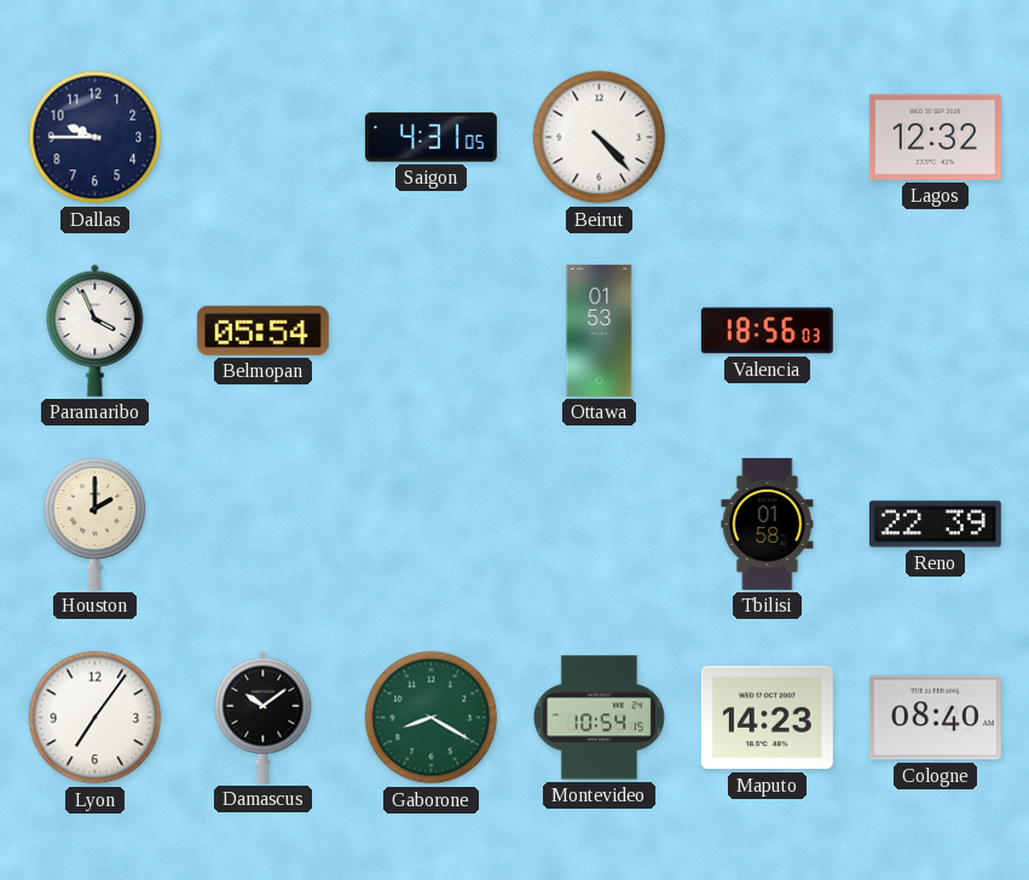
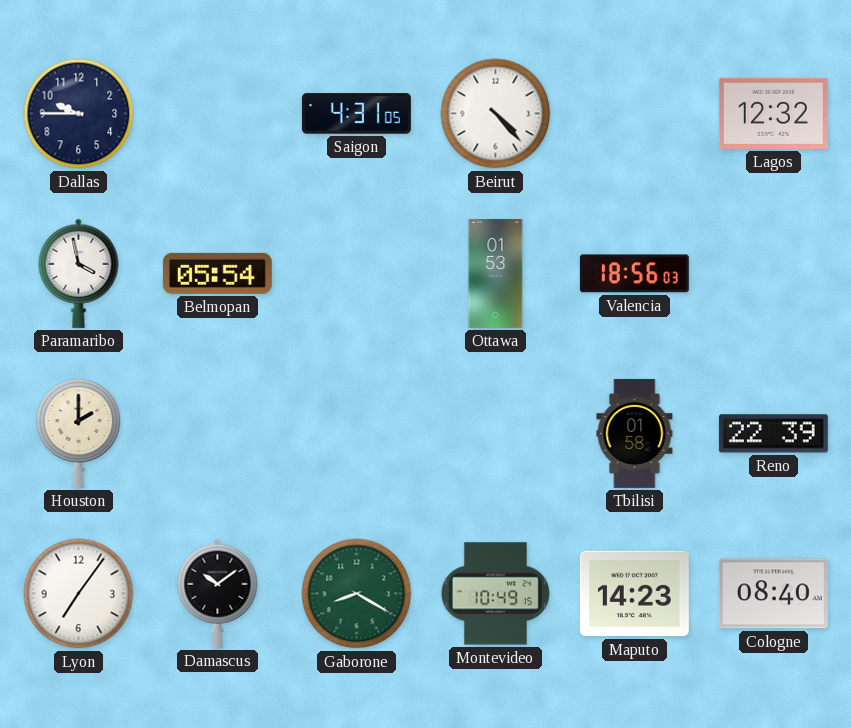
Paramaribo: 3:56 -> 3:58
Montevideo: 10:54 -> 10:49
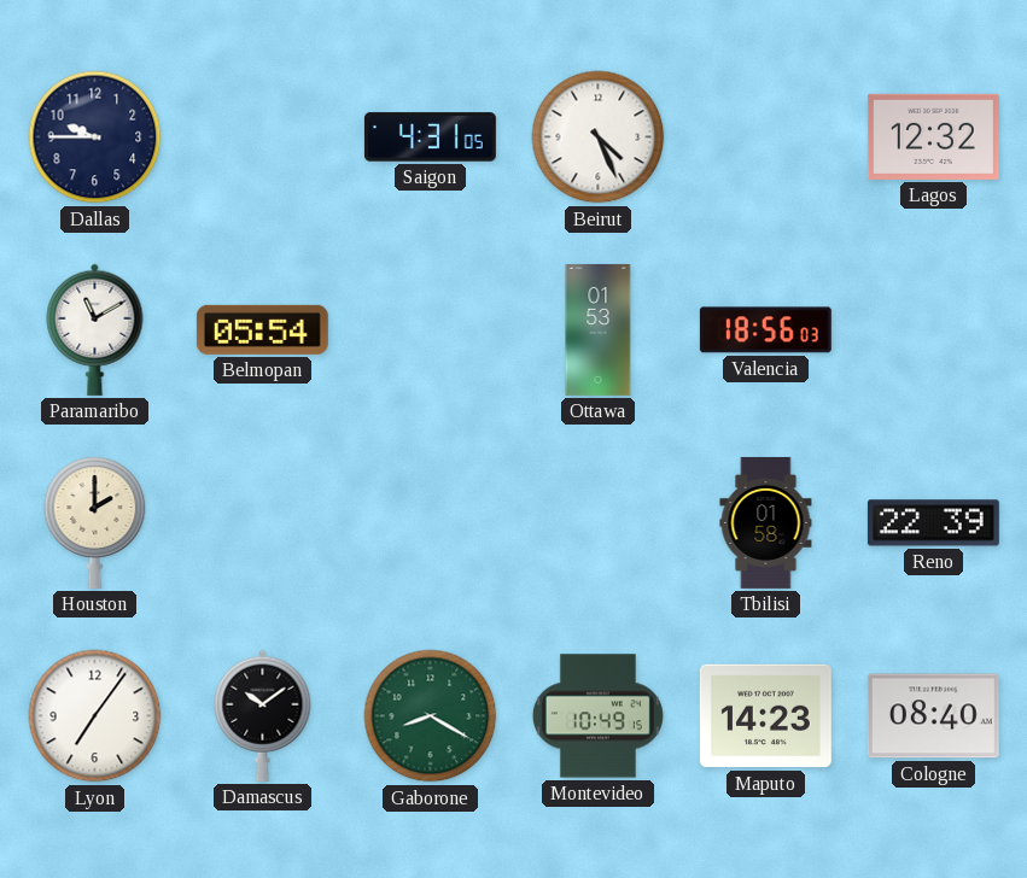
Beirut: 4:23 -> 4:26
Paramaribo: 3:58 -> 11:10
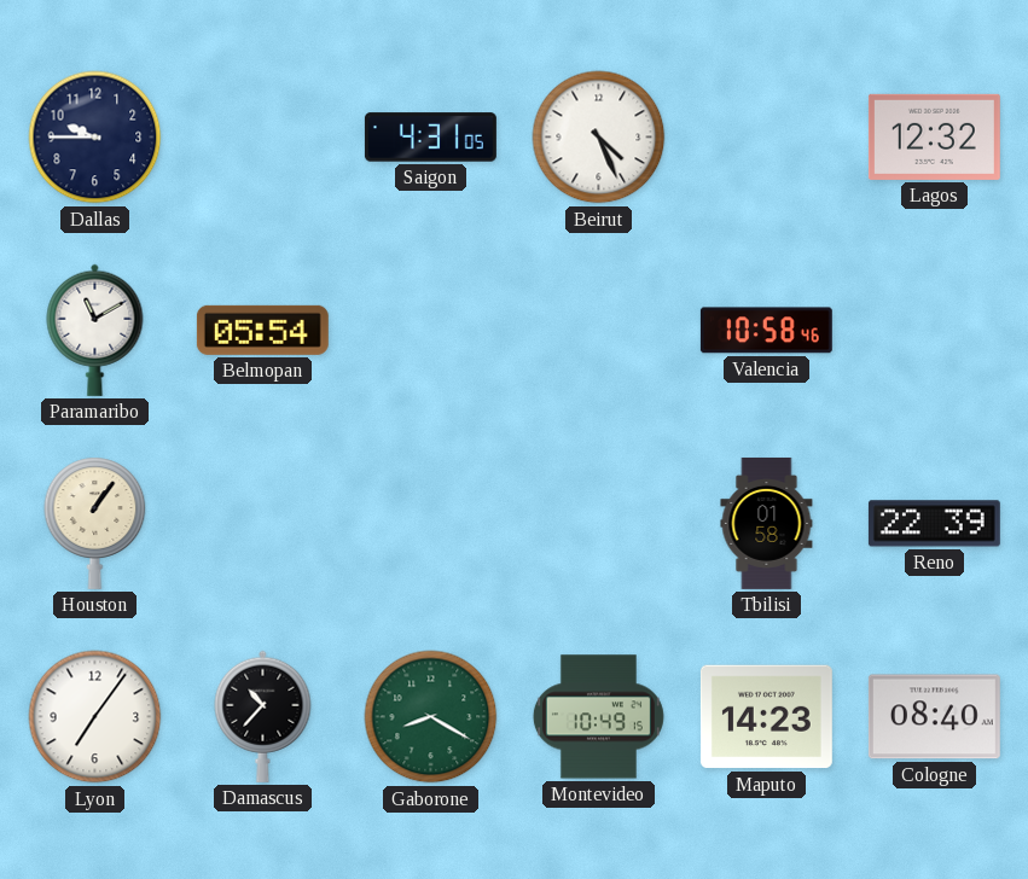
Ottawa: 01:53 -> none
Valencia: 18:56 -> 10:58
Houston: 2:00 -> 1:06
Damascus: 10:09 -> 10:37
